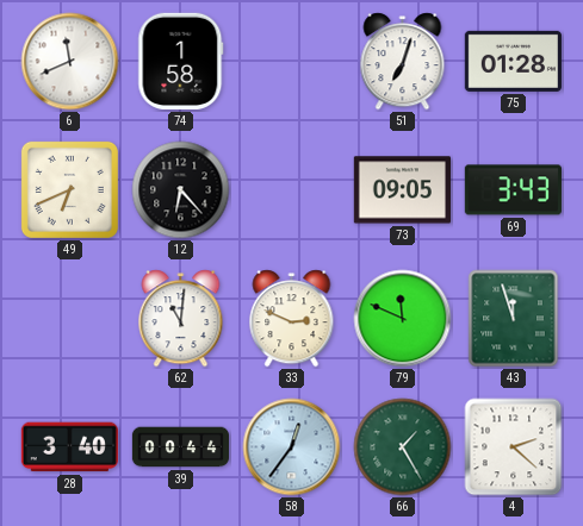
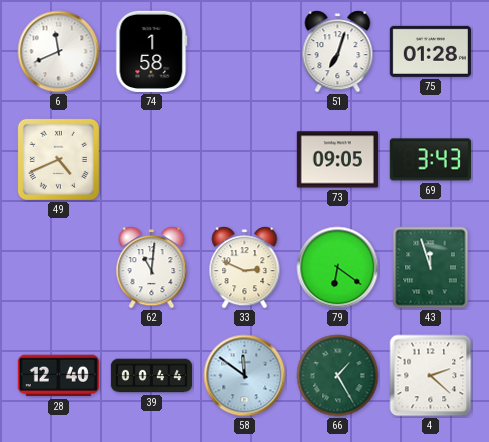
49: 6:41 -> 4:41
12: 6:23 -> none
79: 11:49 -> 6:21
28: 3:40 -> 12:40
58: 12:36 -> 11:51
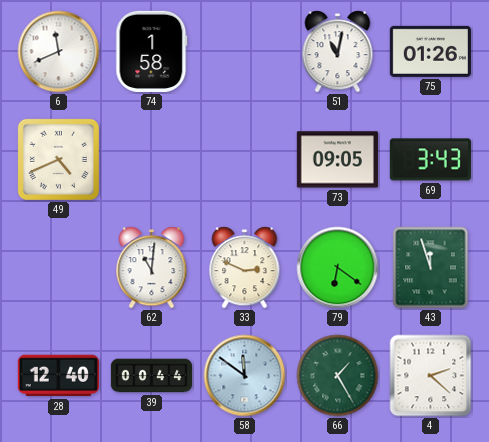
51: 7:03 -> 11:02
75: 01:28 -> 01:26
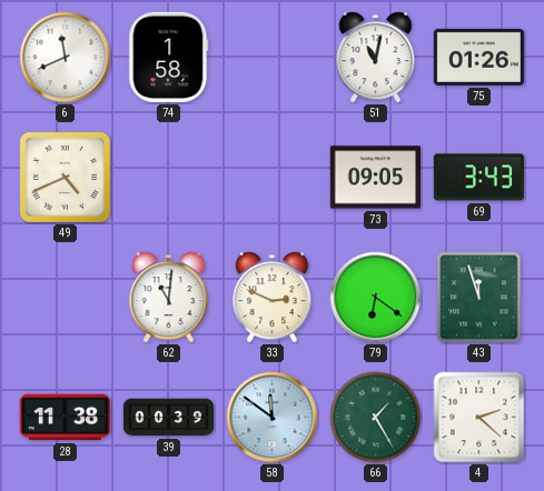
28: 12:40 -> 11:38
39: 00:44 -> 00:39
